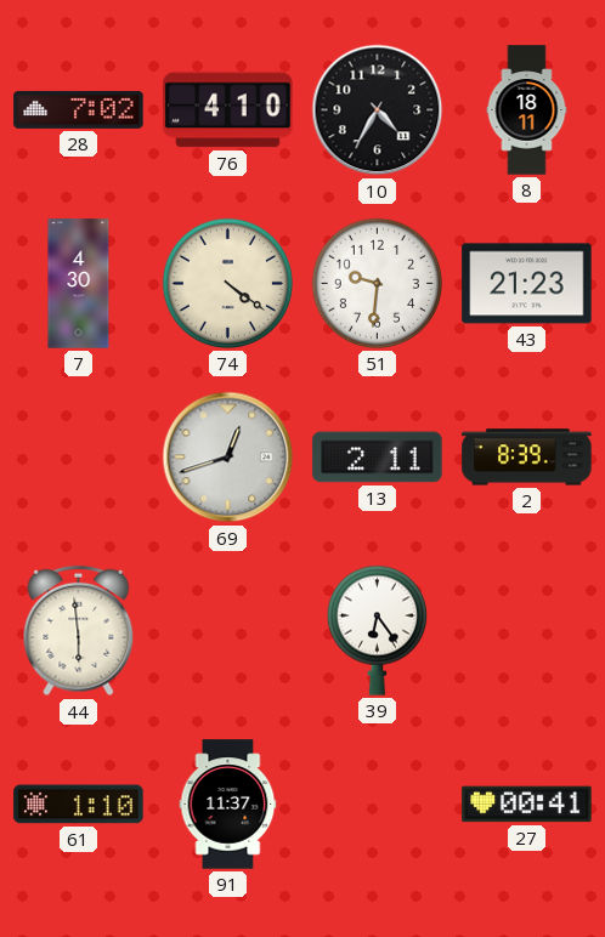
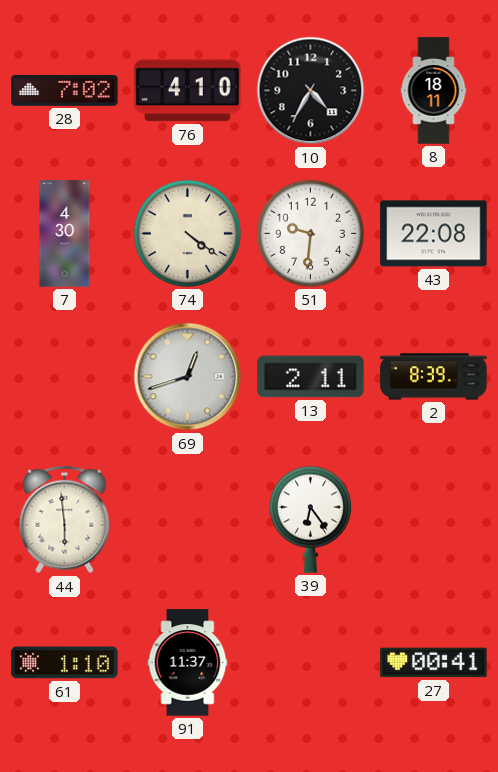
43: 21:23 -> 22:08
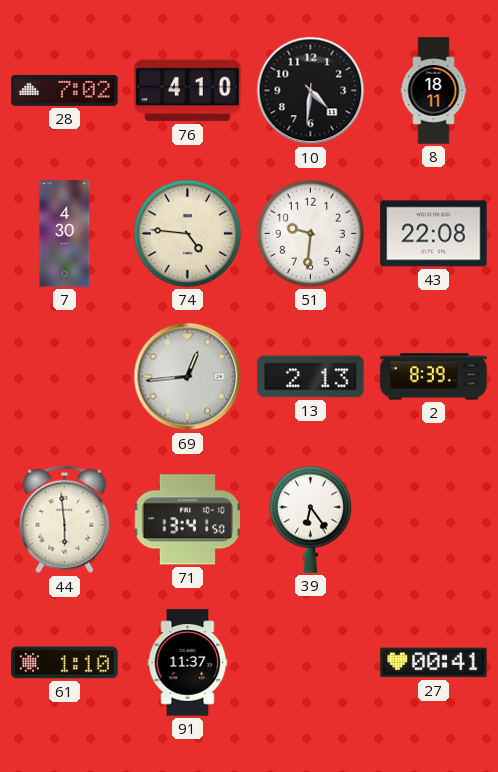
10: 4:35 -> 4:31
74: 4:21 -> 4:46
69: 12:42 -> 12:44
13: 2:11 -> 2:13
71: none -> 13:41
